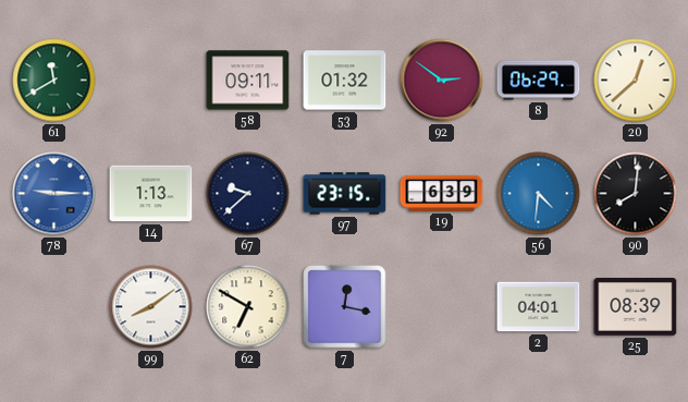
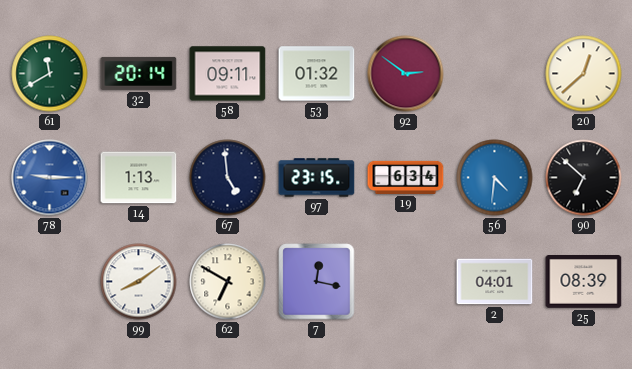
32: none -> 20:14
8: 06:29 -> none
67: 9:38 -> 4:59
19: 6:39 -> 6:34
90: 8:01 -> 6:52
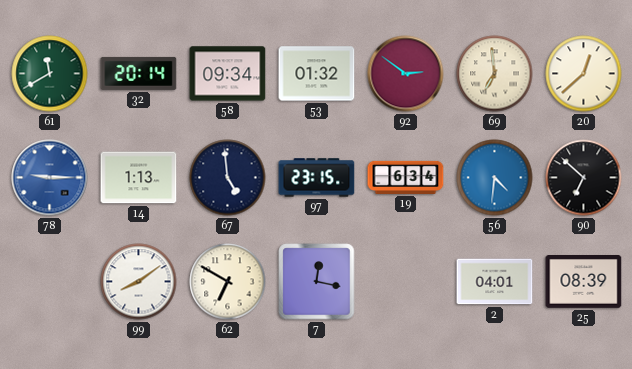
58: 09:11 -> 09:34
69: none -> 6:59
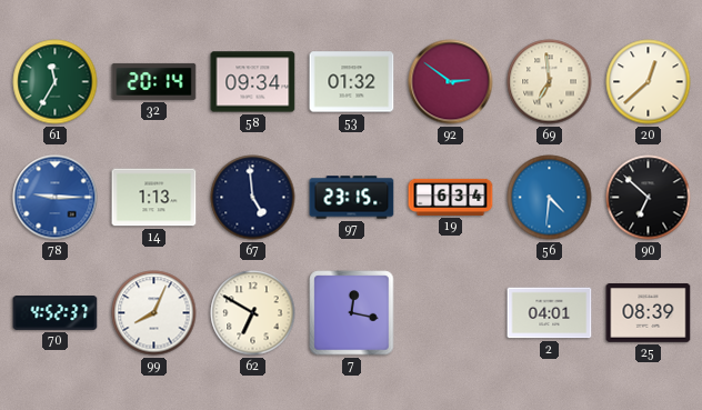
61: 11:40 -> 11:35
70: none -> 4:52
99: 8:09 -> 8:04
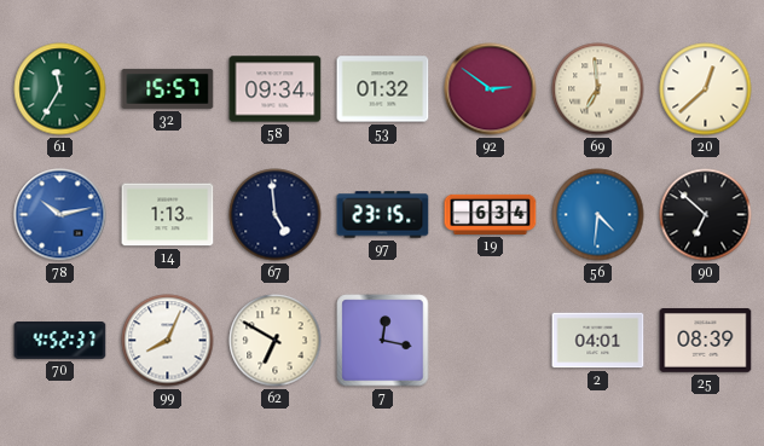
32: 20:14 -> 15:57
78: 9:15 -> 10:13
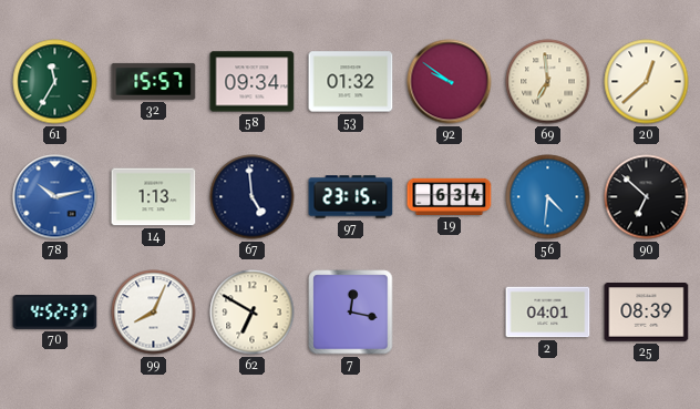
92: 2:51 -> 9:51
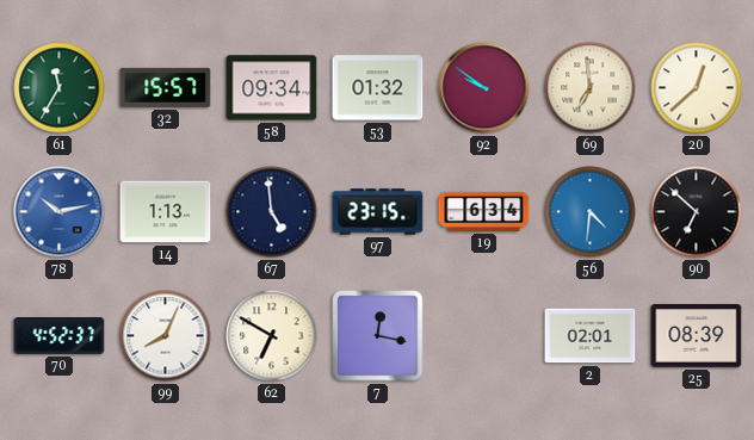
2: 04:01 -> 02:01
